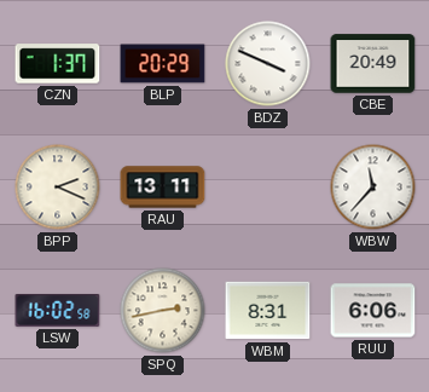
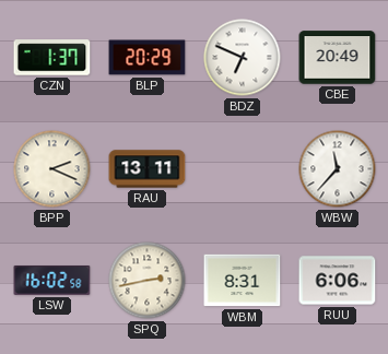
BDZ: 3:49 -> 6:49
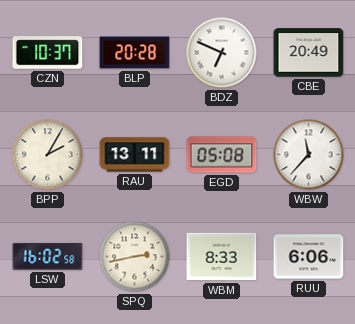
CZN: 1:37 -> 10:37
BLP: 20:29 -> 20:28
BPP: 2:19 -> 2:05
EGD: none -> 05:08
WBM: 8:31 -> 8:33
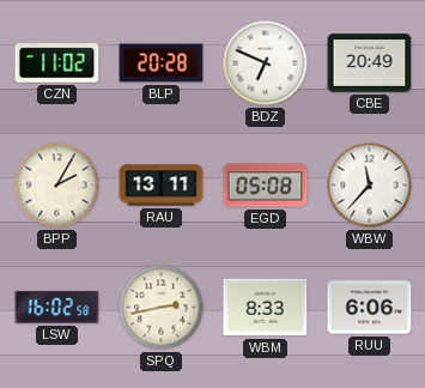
CZN: 10:37 -> 11:02
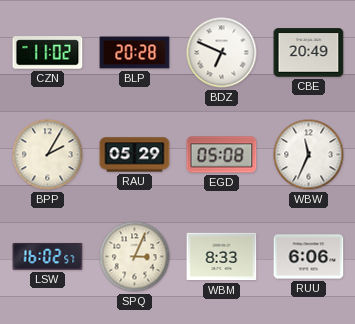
RAU: 13:11 -> 05:29
WBW: 11:37 -> 11:34
LSW: 16:02:58 -> 16:02:57
SPQ: 2:43 -> 3:04
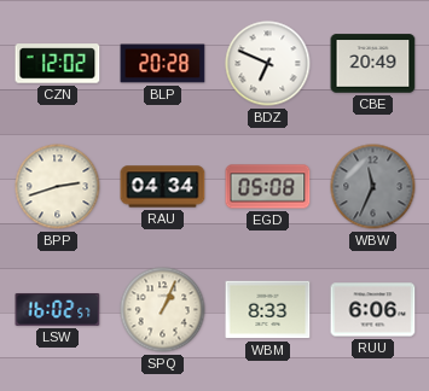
CZN: 11:02 -> 12:02
BPP: 2:05 -> 2:42
RAU: 05:29 -> 04:34
WBW dial: white -> grey
SPQ: 3:04 -> 1:04
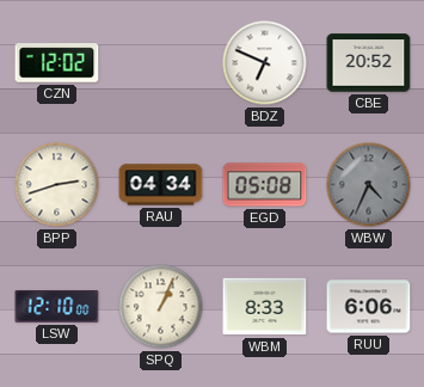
BLP: 20:28 -> none
CBE: 20:49 -> 20:52
WBW: 11:34 -> 4:34
LSW: 16:02 -> 12:10
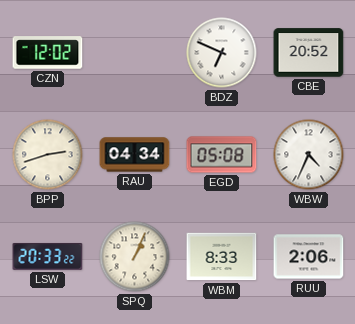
WBW dial: grey -> white
LSW: 12:10 -> 20:33
RUU: 6:06 -> 2:06
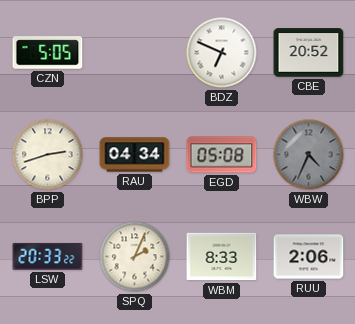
CZN: 12:02 -> 5:05
WBW dial: white -> grey
SPQ: 1:04 -> 2:04
